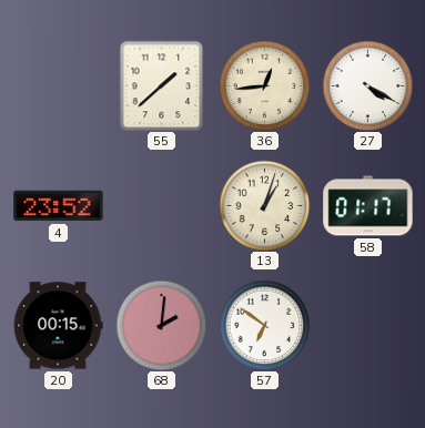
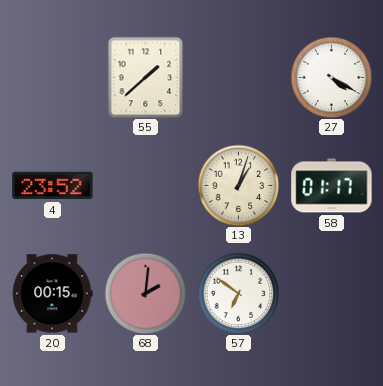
36: 12:44 -> none
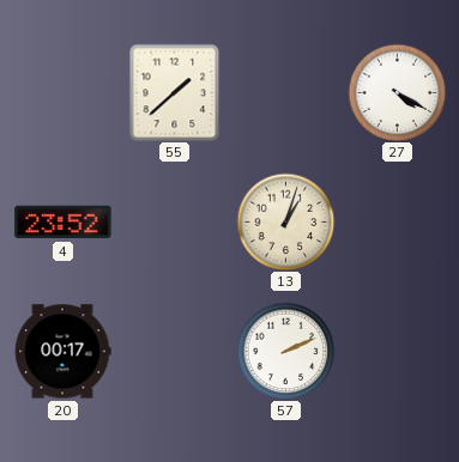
58: 01:17 -> none
20: 00:15 -> 00:17
68: 2:01 -> none
57: 6:51 -> 2:11
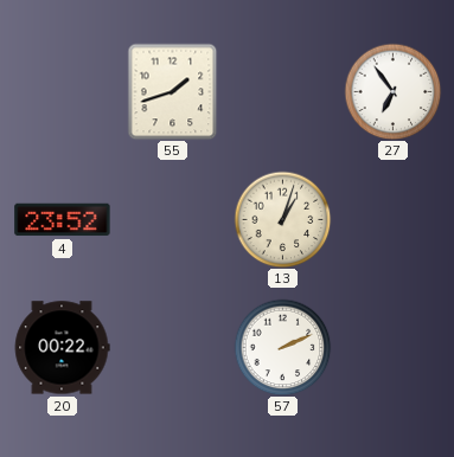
55: 1:38 -> 1:42
27: 4:20 -> 6:54
20: 00:17 -> 00:22
